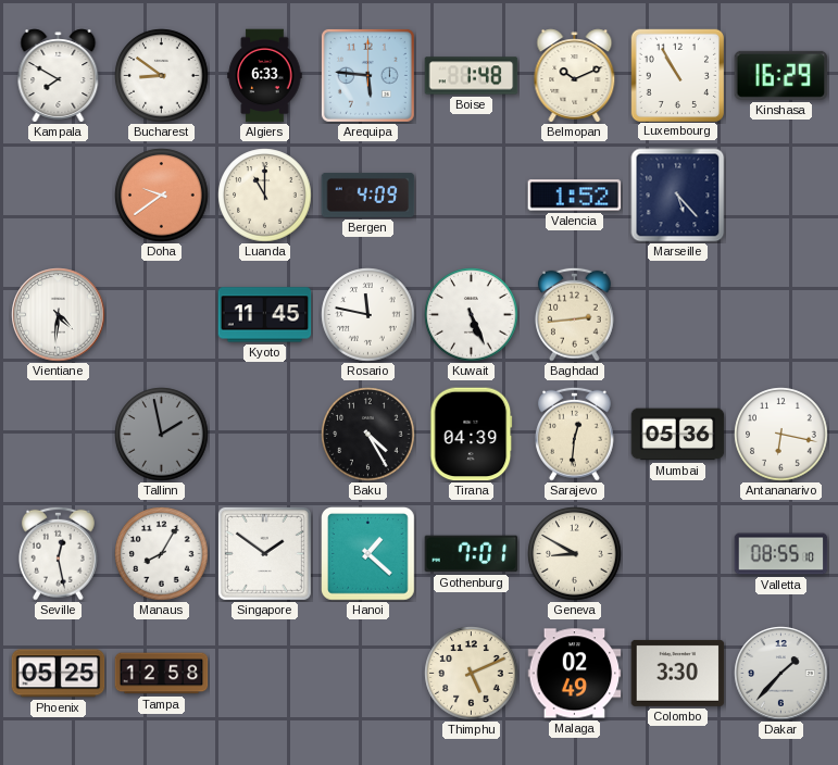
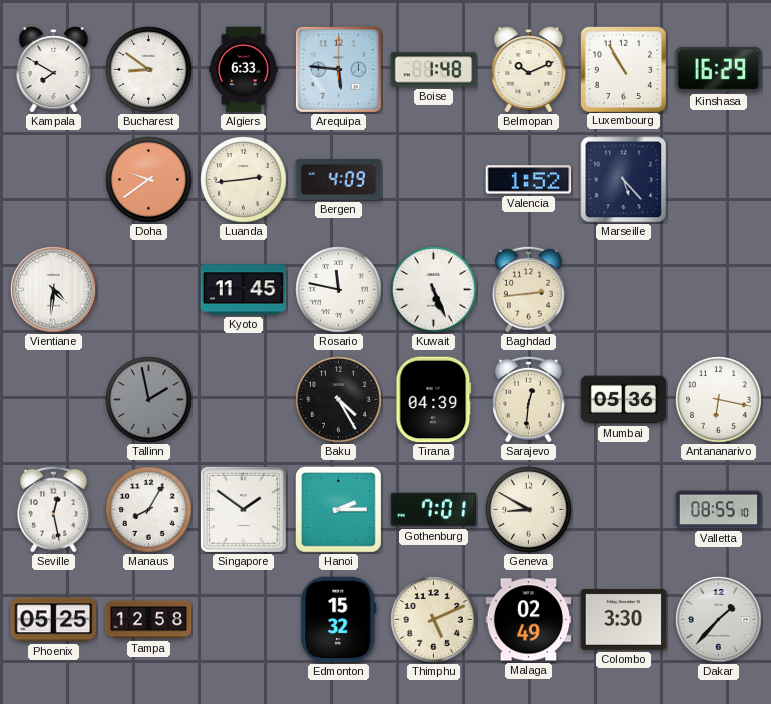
Luanda: 11:00 -> 2:44
Hanoi: 1:22 -> 2:15
Edmonton: none -> 15:32
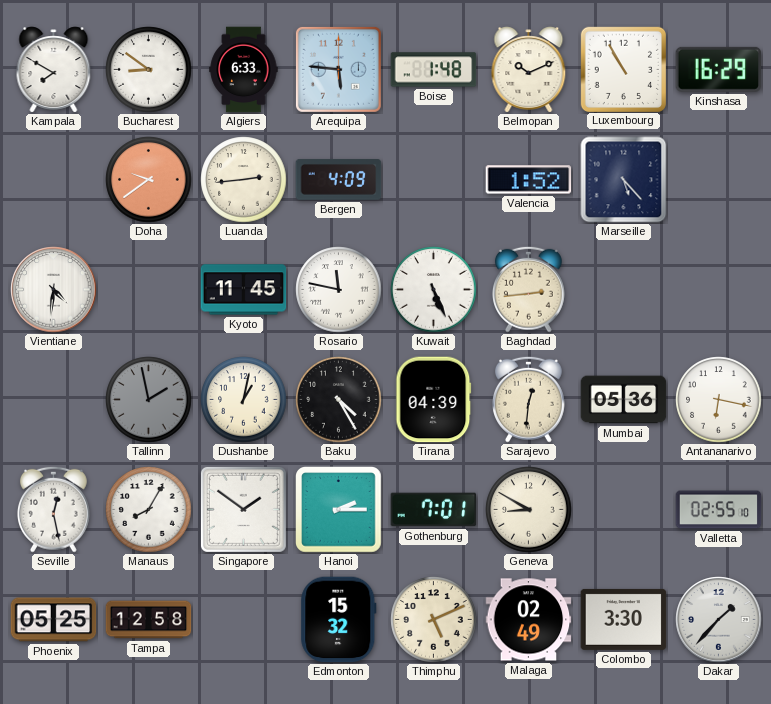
Dushanbe: none -> 1:02
Valletta: 08:55 -> 02:55
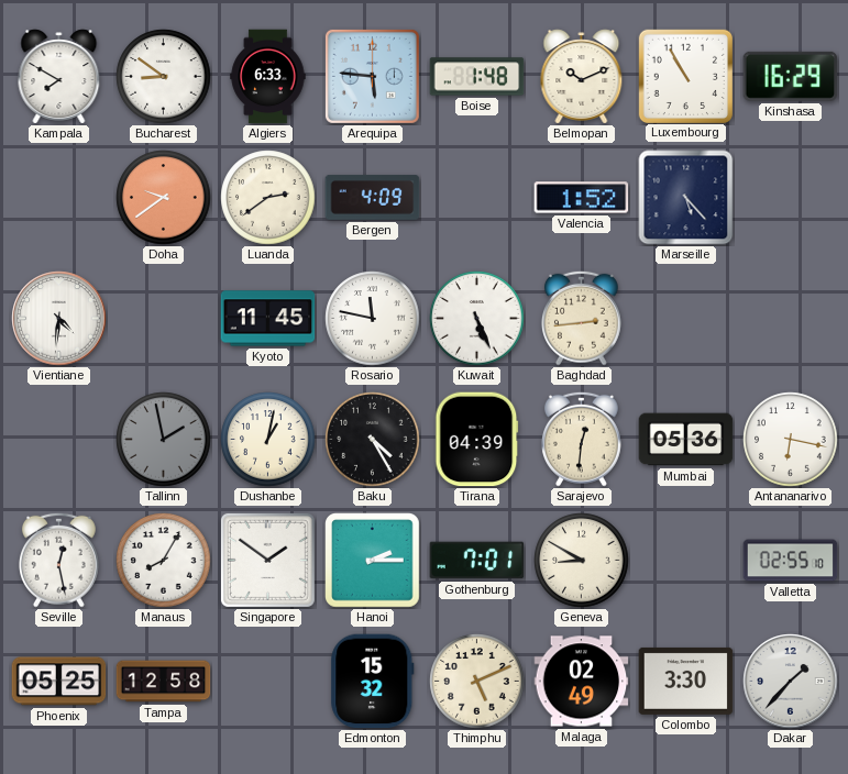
Luanda: 2:44 -> 2:39
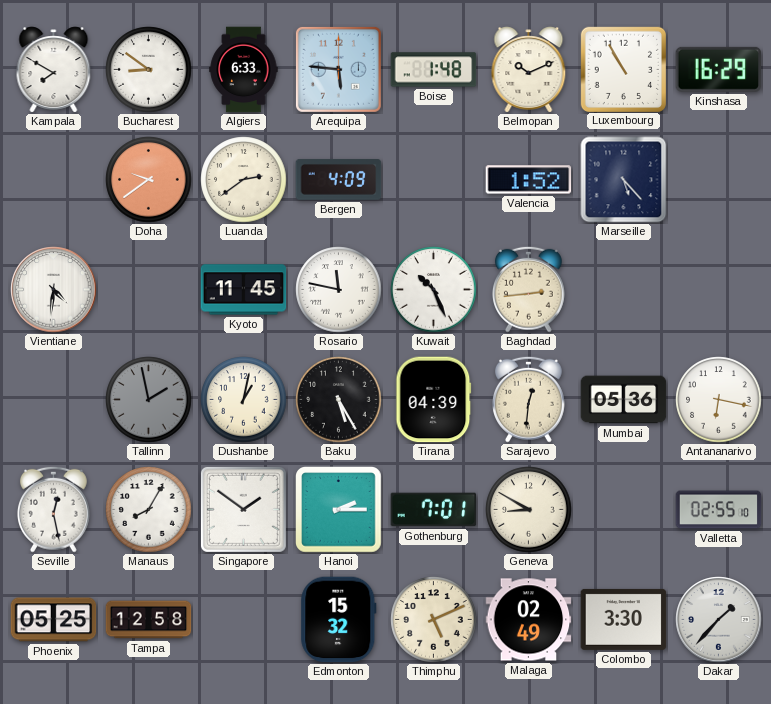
Kuwait: 5:26 -> 10:26
Baku: 4:25 -> 5:25
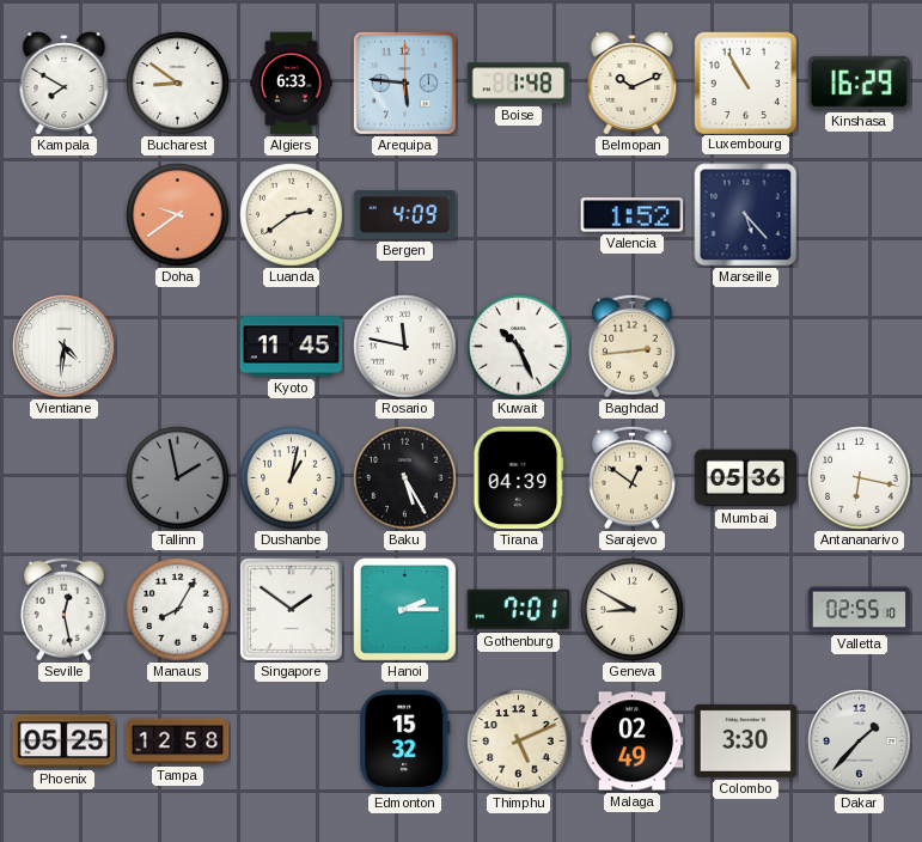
Sarajevo: 12:31 -> 12:51
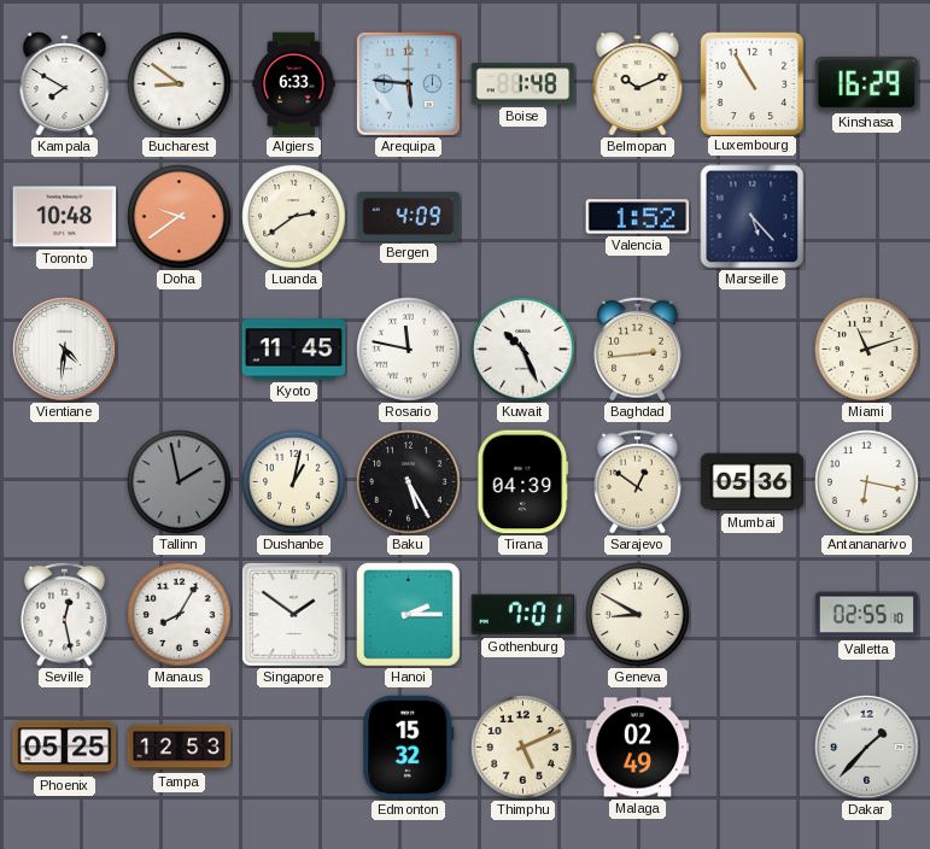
Toronto: none -> 10:48
Miami: none -> 11:12
Tampa: 12:58 -> 12:53
Colombo: 3:30 -> none
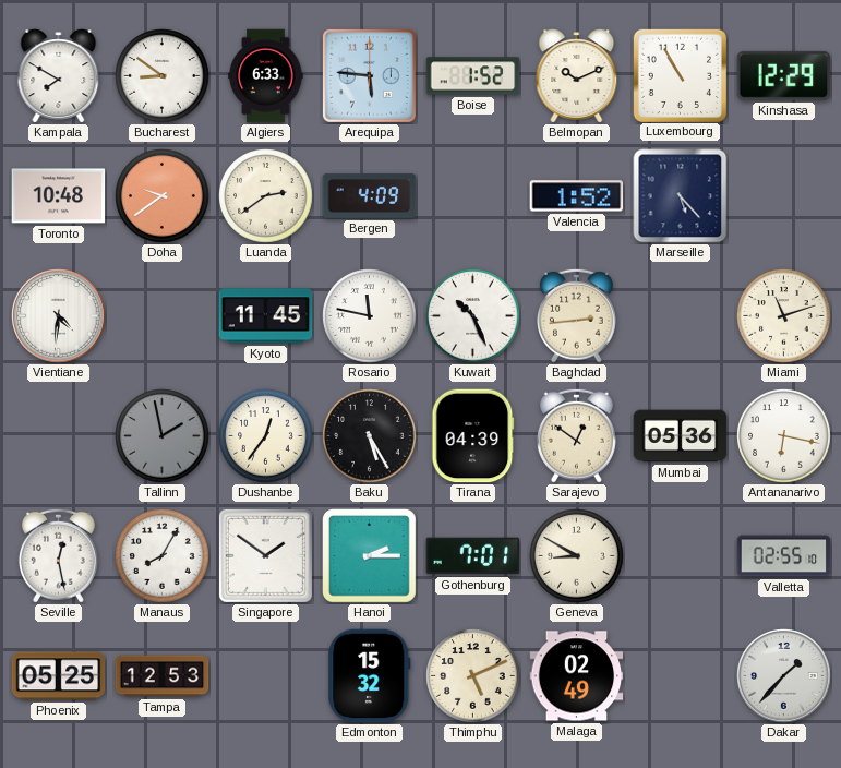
Boise: 1:48 -> 1:52
Kinshasa: 16:29 -> 12:29
Dushanbe: 1:02 -> 12:36
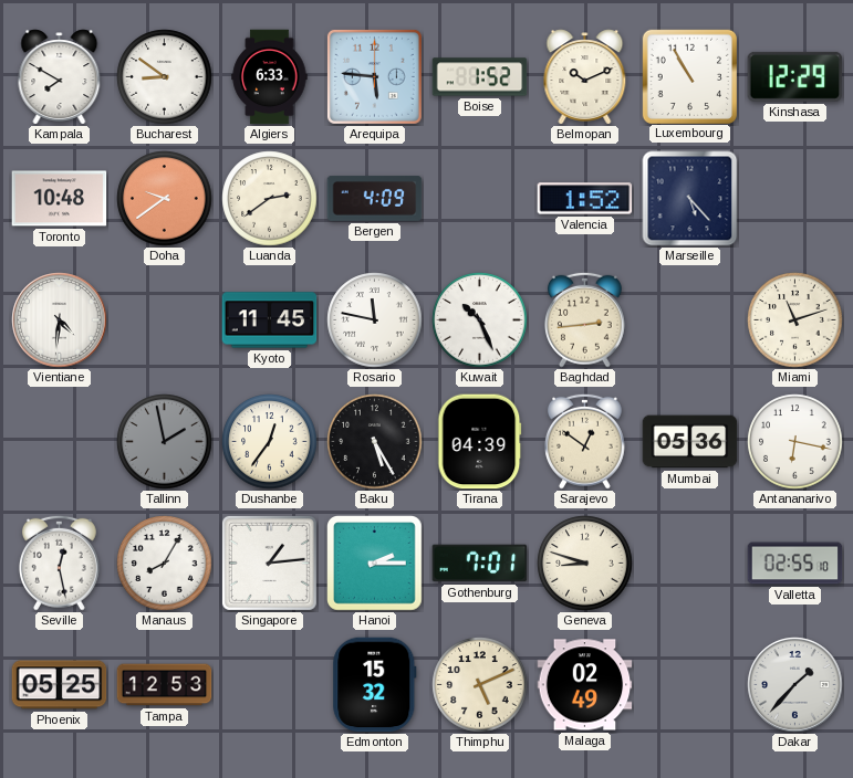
Singapore: 1:51 -> 1:14
Geneva: 8:50 -> 8:48
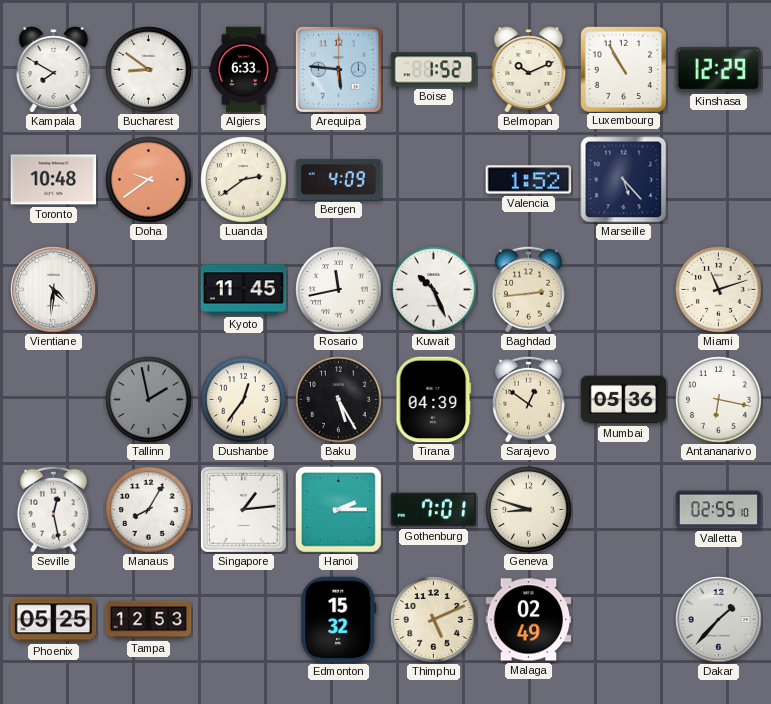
Rosario: 11:47 -> 11:43
